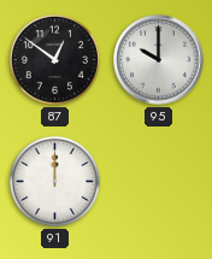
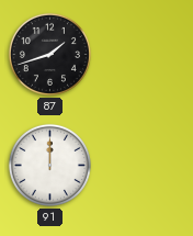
87: 12:51 -> 1:42
95: 10:00 -> none
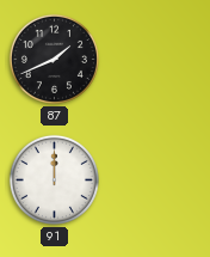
87: 1:42 -> 1:41
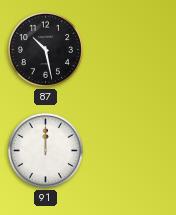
87: 1:41 -> 10:28
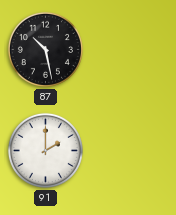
91: 12:00 -> 2:00
